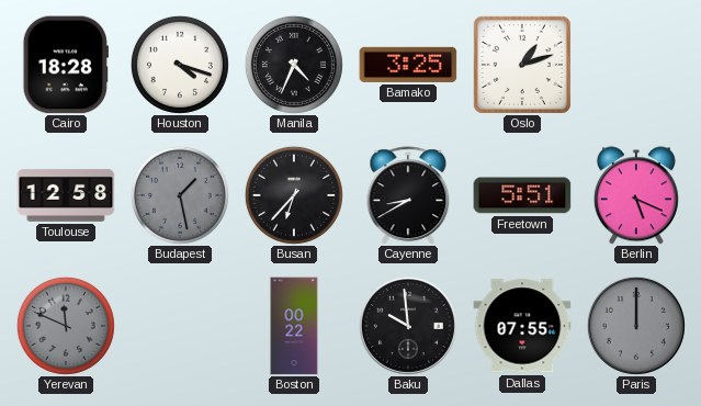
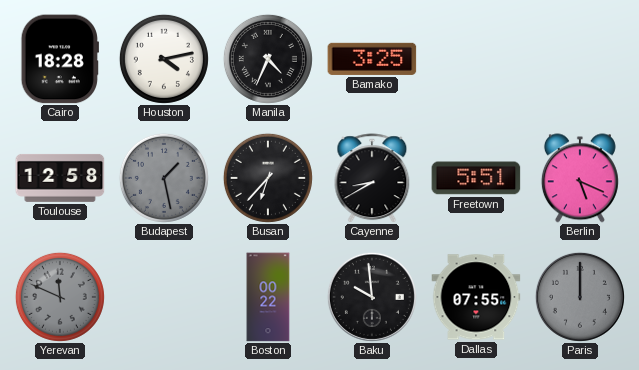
Houston: 4:18 -> 4:13
Oslo: 1:12 -> none
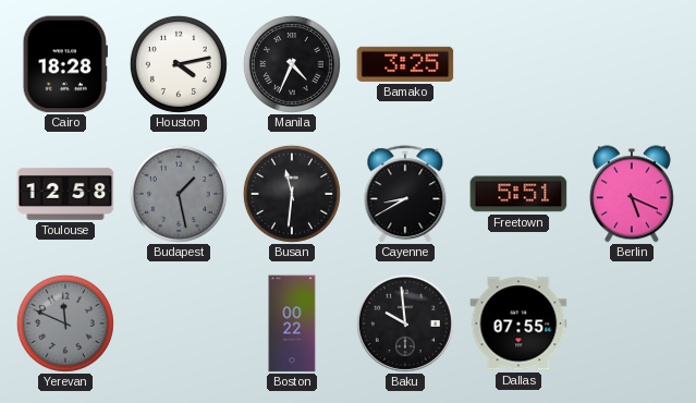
Busan: 6:37 -> 11:31
Paris: 12:00 -> none
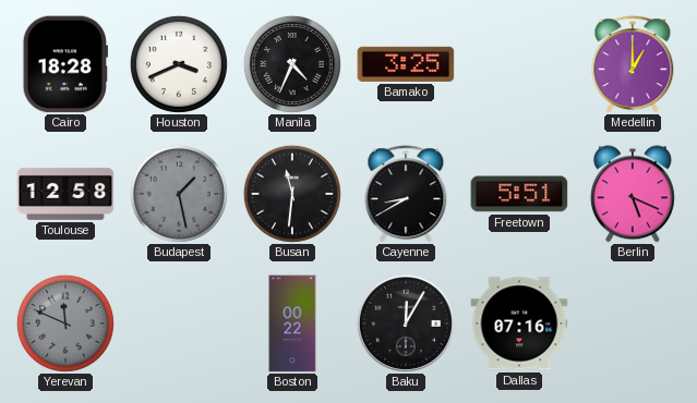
Houston: 4:13 -> 3:41
Medellin: none -> 1:00
Baku: 9:59 -> 12:05
Dallas: 07:55 -> 07:16
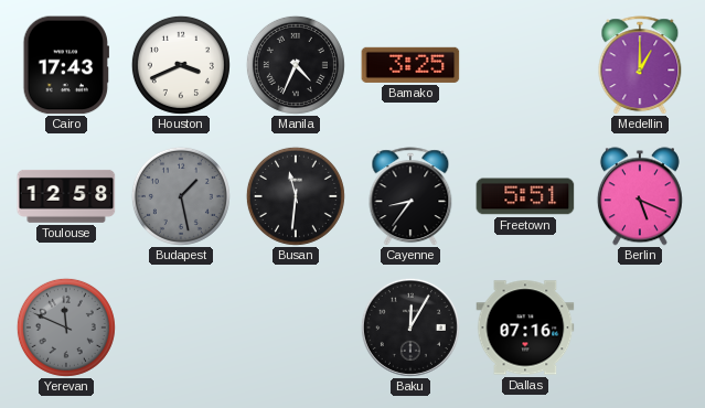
Cairo: 18:28 -> 17:43
Cayenne: 8:40 -> 8:36
Boston: 00:22 -> none
